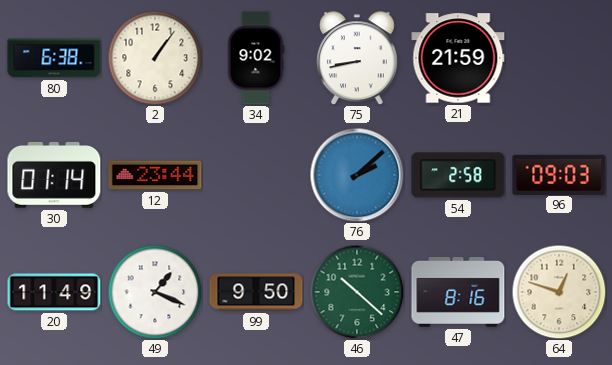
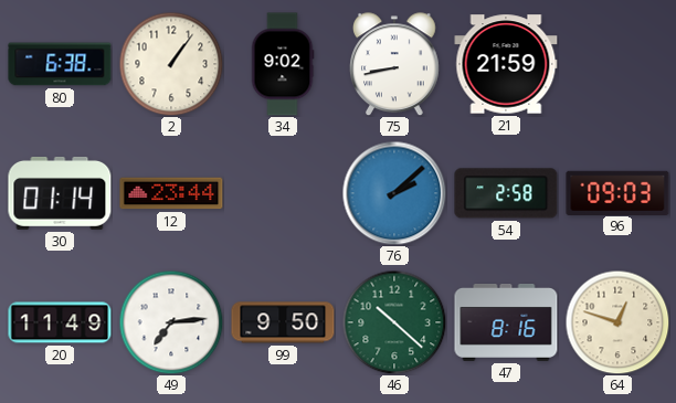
49: 1:19 -> 7:14
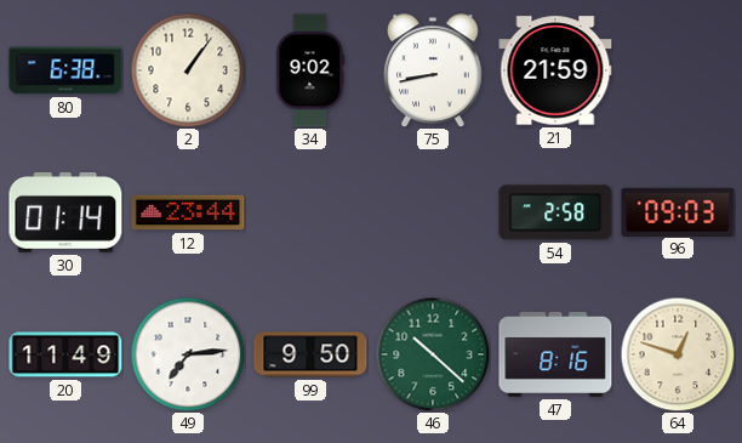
76: 2:08 -> none
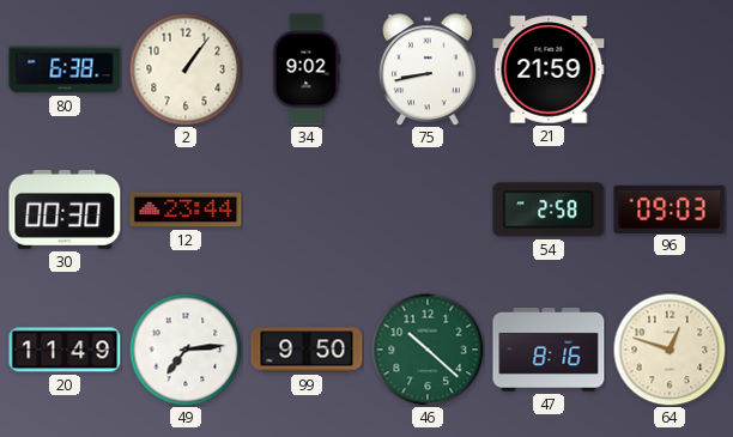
30: 01:14 -> 00:30
